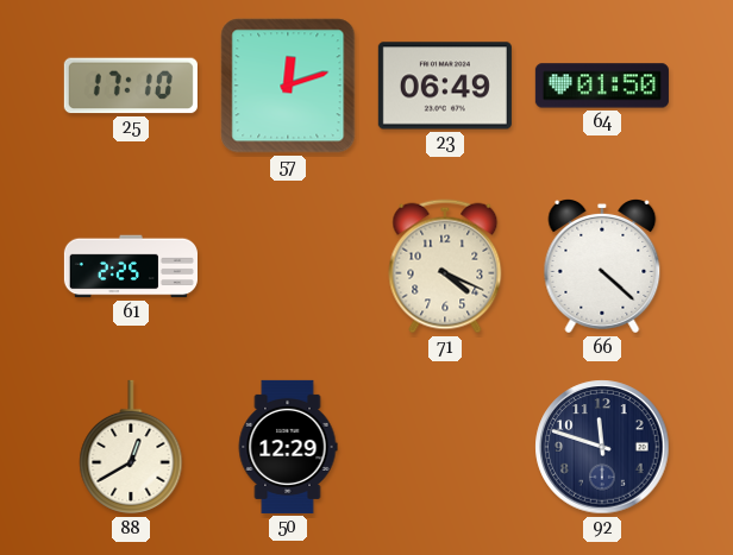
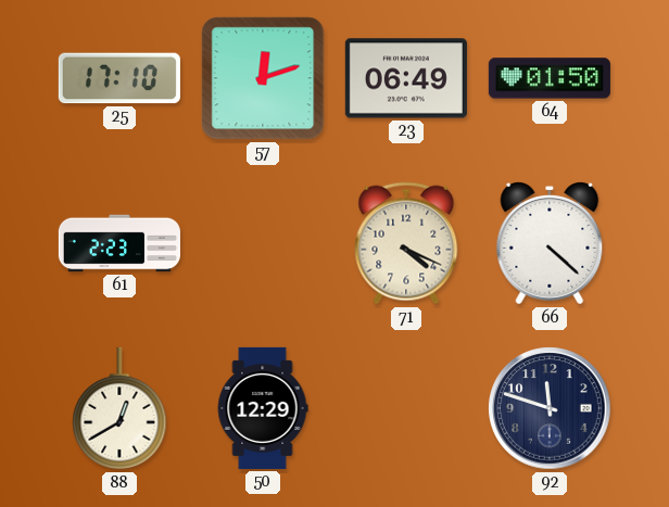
61: 2:25 -> 2:23
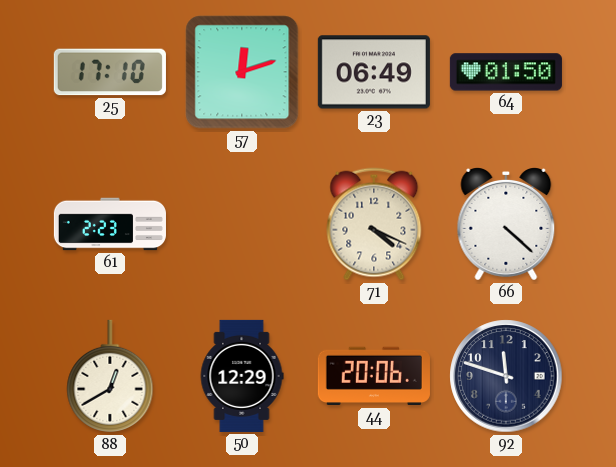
44: none -> 20:06
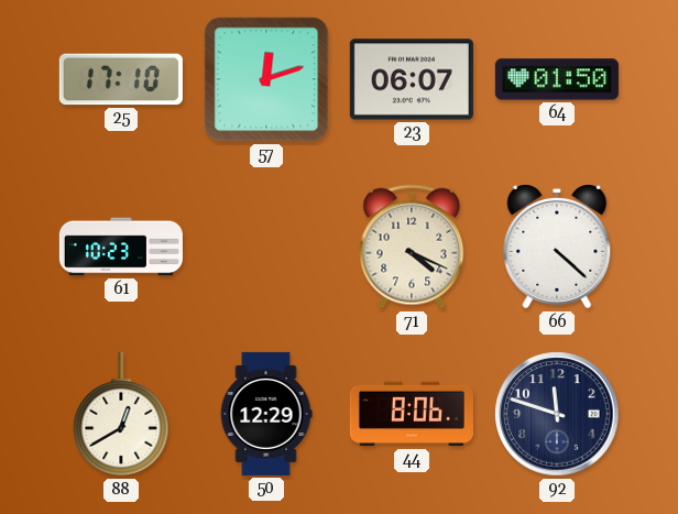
23: 06:49 -> 06:07
61: 2:23 -> 10:23
44: 20:06 -> 8:06
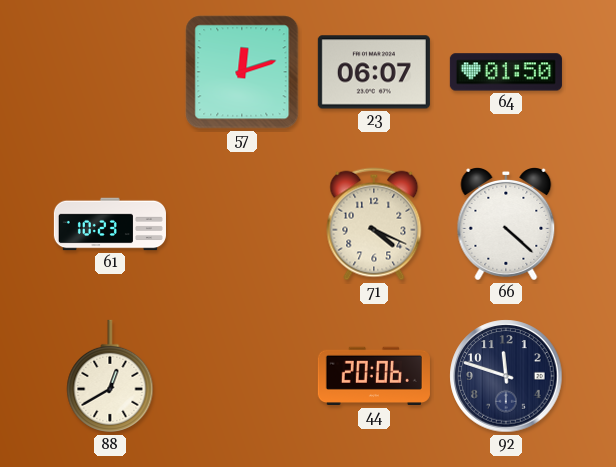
25: 17:10 -> none
50: 12:29 -> none
44: 8:06 -> 20:06
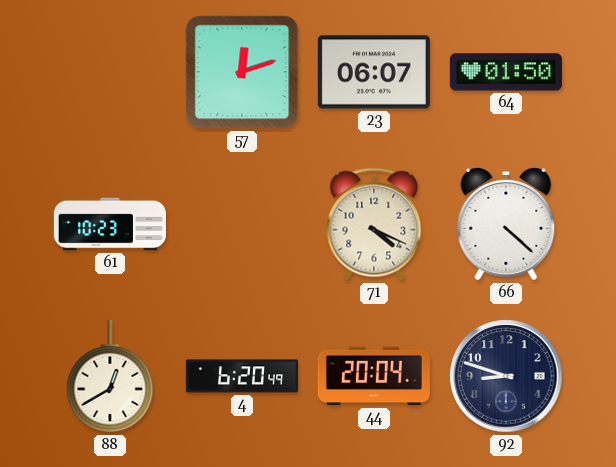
4: none -> 6:20
44: 20:06 -> 20:04
92: 11:48 -> 8:48
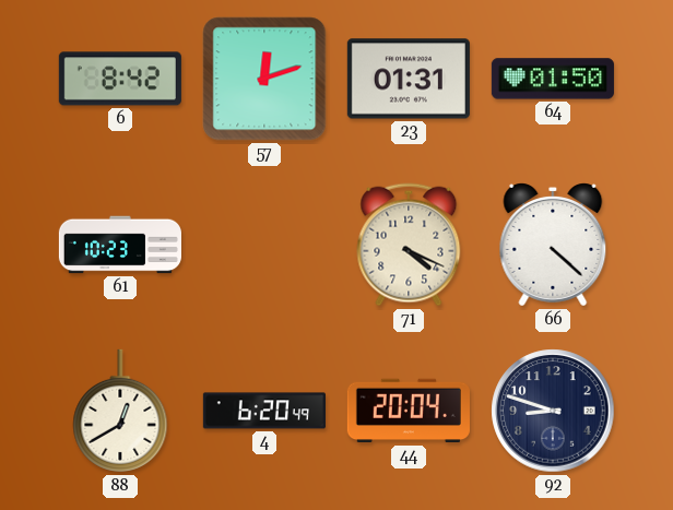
6: none -> 8:42
23: 06:07 -> 01:31
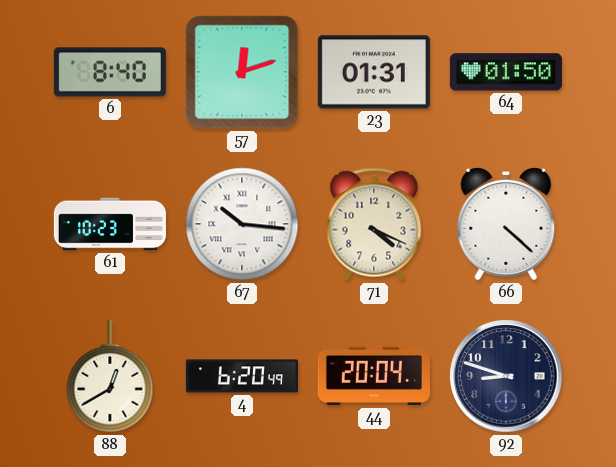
6: 8:42 -> 8:40
67: none -> 10:16
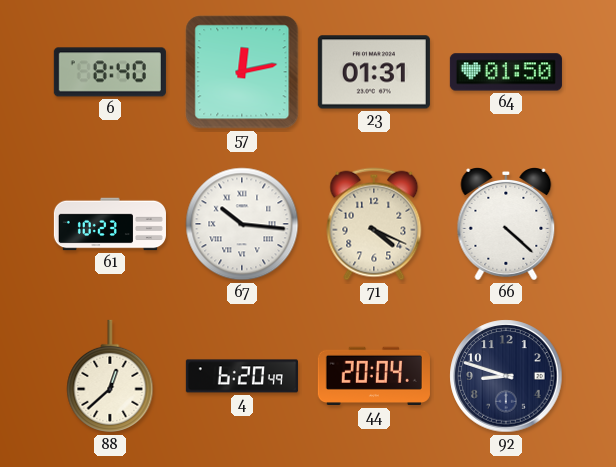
57: 12:12 -> 12:13
88: 12:40 -> 12:38
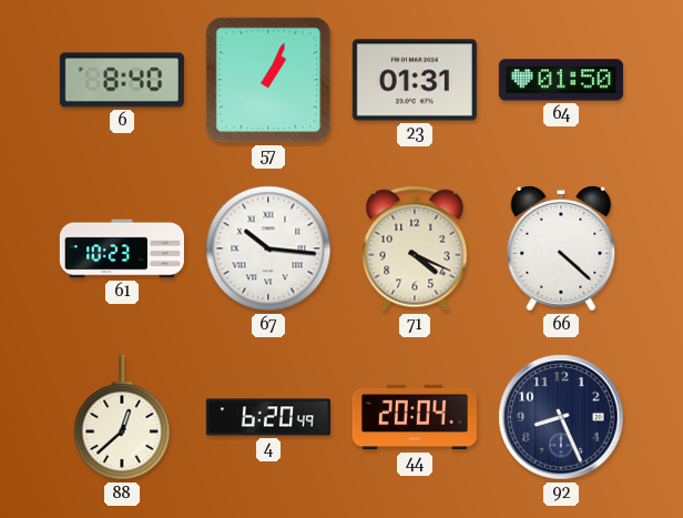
57: 12:13 -> 1:04
92: 8:48 -> 8:26
